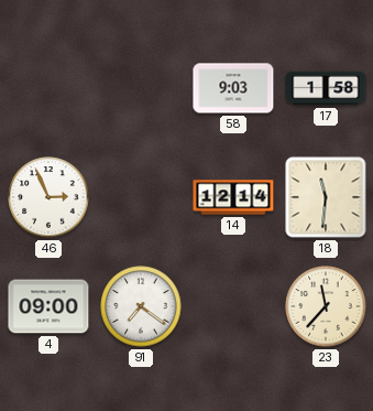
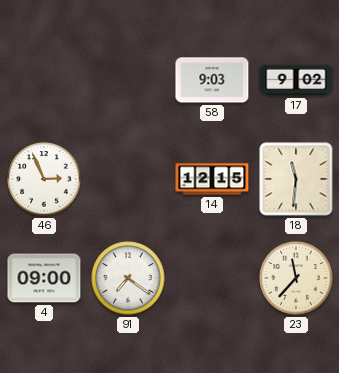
17: 1:58 -> 9:02
14: 12:14 -> 12:15
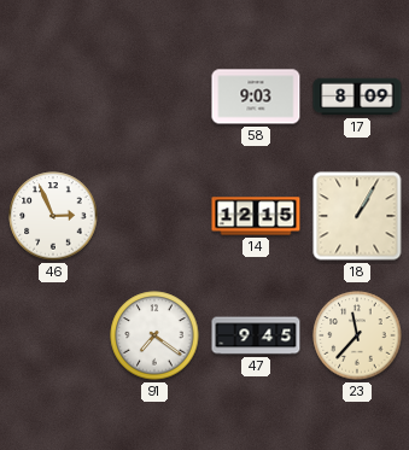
17: 9:02 -> 8:09
18: 11:31 -> 1:05
4: 09:00 -> none
47: none -> 9:45
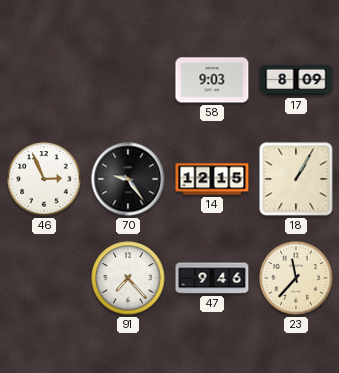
70: none -> 9:24
91: 7:21 -> 7:23
47: 9:45 -> 9:46
